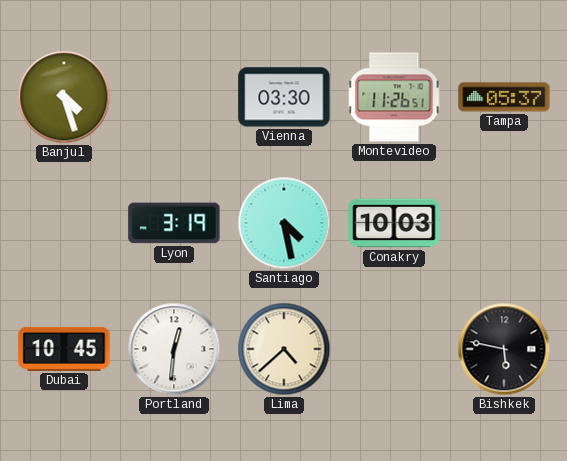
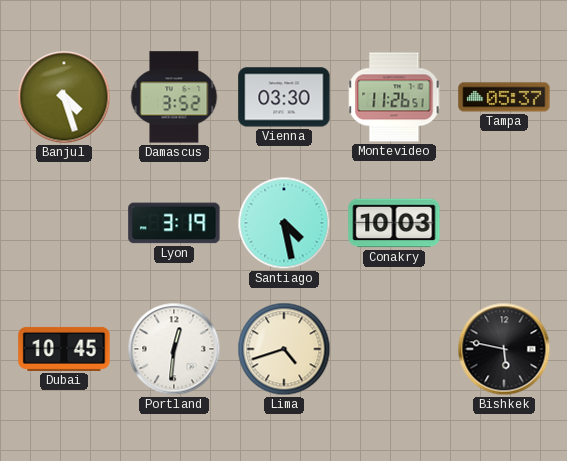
Damascus: none -> 3:52
Lima: 4:38 -> 4:42
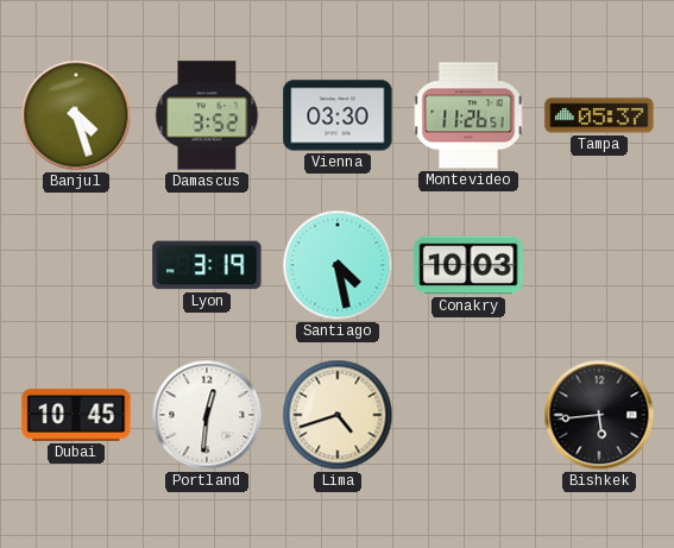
Bishkek: 5:47 -> 5:44
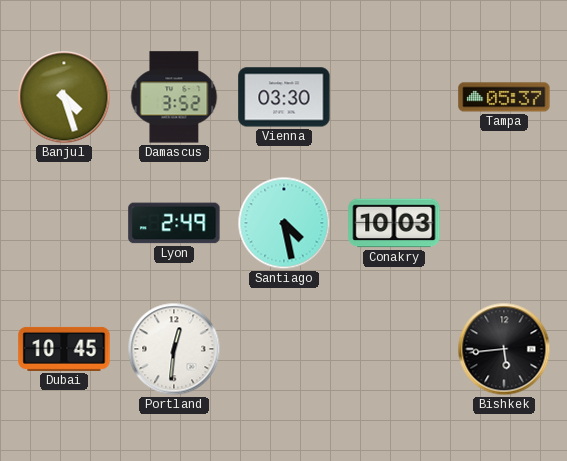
Montevideo: 11:26 -> none
Lyon: 3:19 -> 2:49
Lima: 4:42 -> none
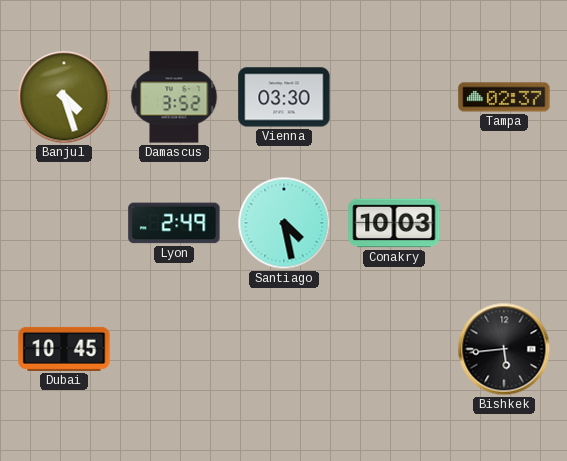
Tampa: 05:37 -> 02:37
Portland: 12:31 -> none
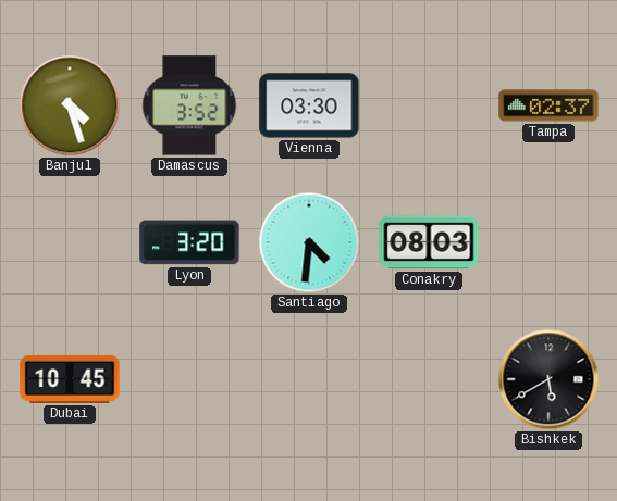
Lyon: 2:49 -> 3:20
Santiago: 4:28 -> 4:31
Conakry: 10:03 -> 08:03
Bishkek: 5:44 -> 5:40
